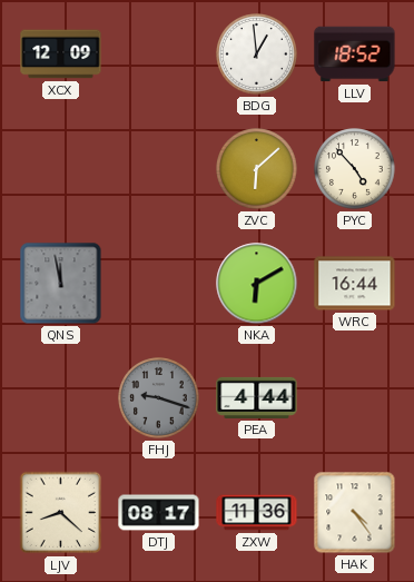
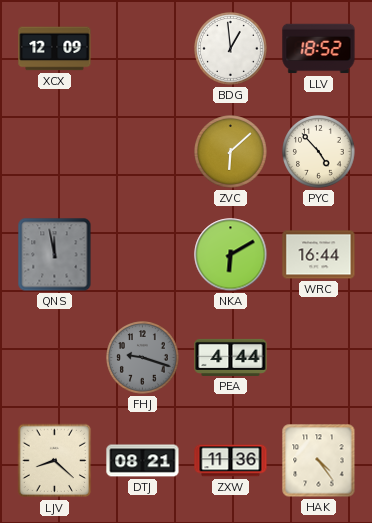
DTJ: 08:17 -> 08:21
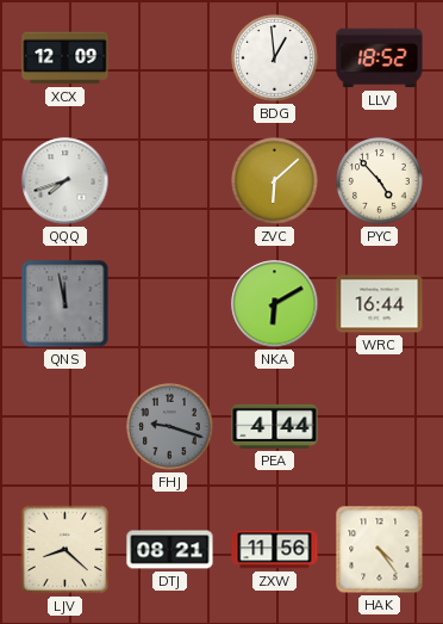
QQQ: none -> 7:42
ZXW: 11:36 -> 11:56
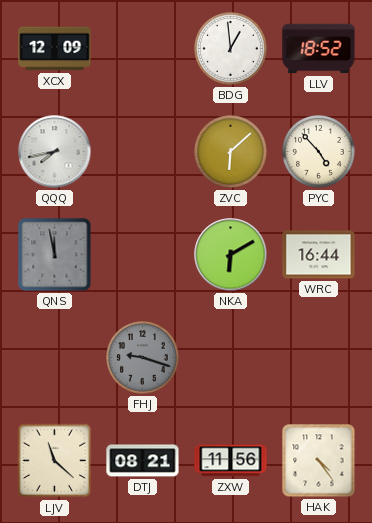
QQQ: 7:42 -> 7:43
PEA: 4:44 -> none
LJV: 8:22 -> 11:22
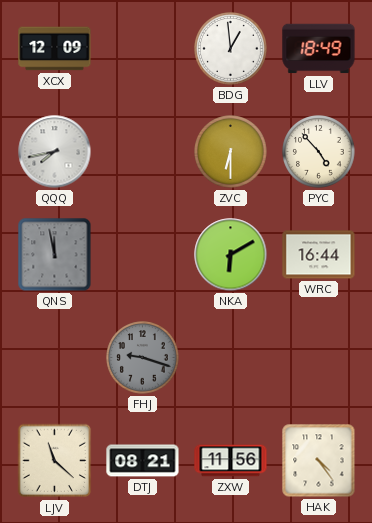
LLV: 18:52 -> 18:49
ZVC: 6:08 -> 6:30
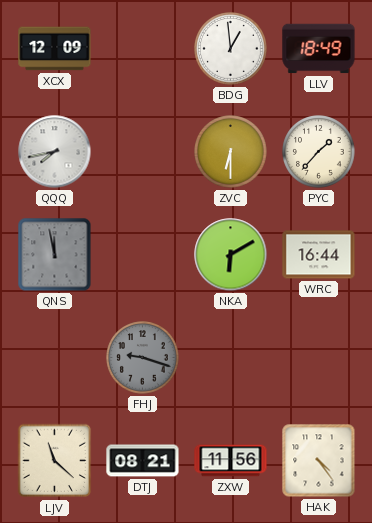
PYC: 4:53 -> 1:37
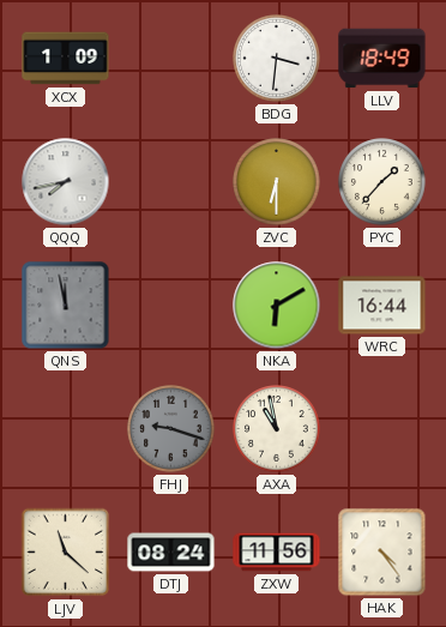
XCX: 12:09 -> 1:09
BDG: 12:59 -> 3:31
AXA: none -> 10:58
DTJ: 08:21 -> 08:24
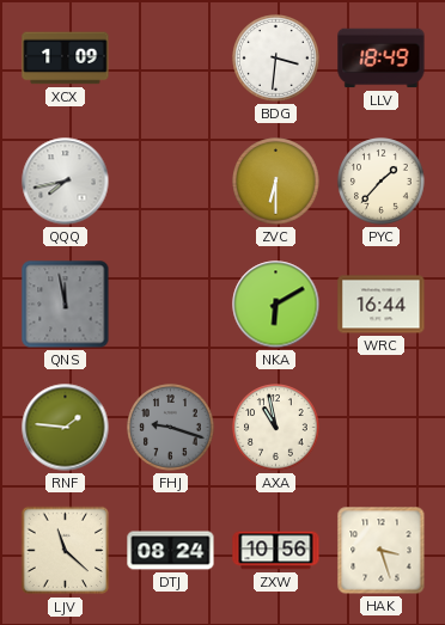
RNF: none -> 1:46
ZXW: 11:56 -> 10:56
HAK: 4:24 -> 3:27
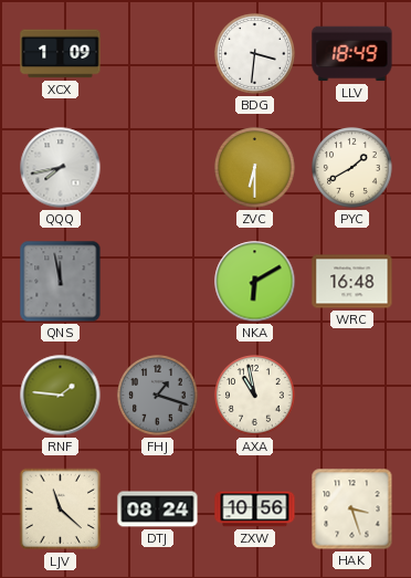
PYC: 1:37 -> 1:40
WRC: 16:44 -> 16:48
FHJ: 9:18 -> 1:18
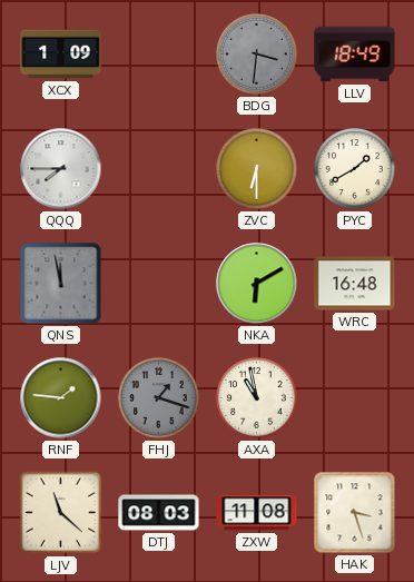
BDG dial: white -> grey
QQQ: 7:43 -> 7:45
DTJ: 08:24 -> 08:03
ZXW: 10:56 -> 11:08
